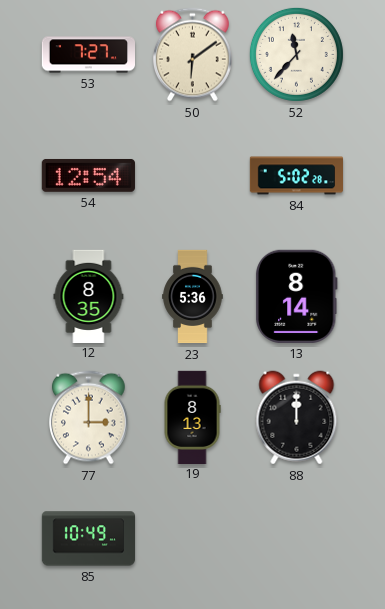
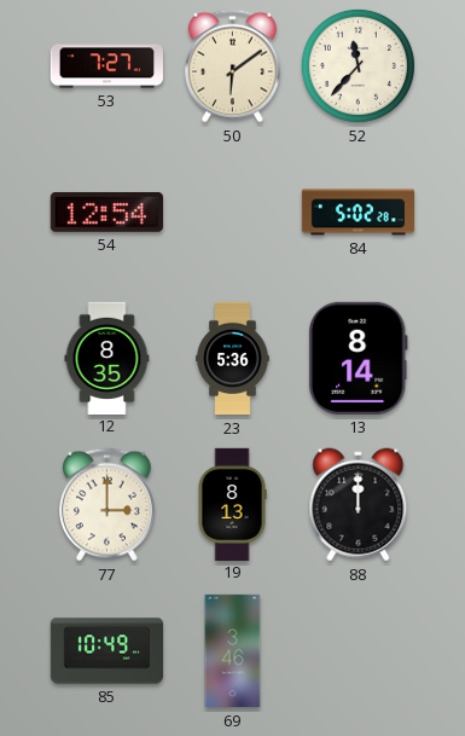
69: none -> 3:46
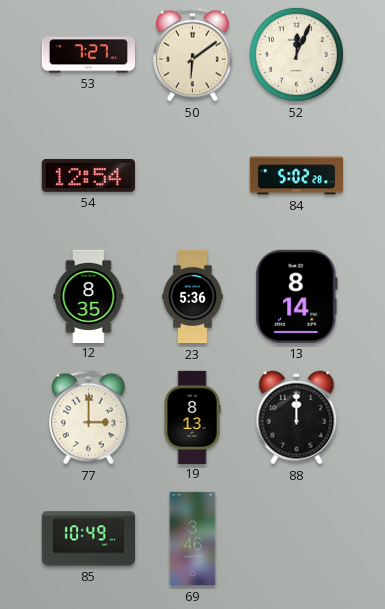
52: 11:37 -> 12:04
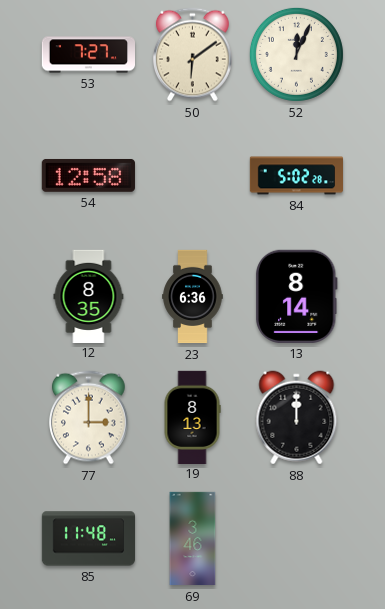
54: 12:54 -> 12:58
23: 5:36 -> 6:36
85: 10:49 -> 11:48
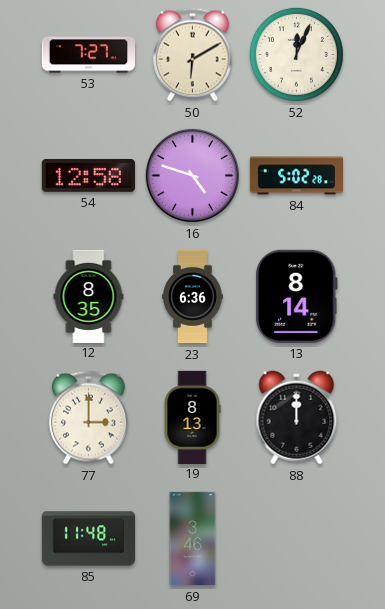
50: 6:09 -> 6:10
16: none -> 4:48
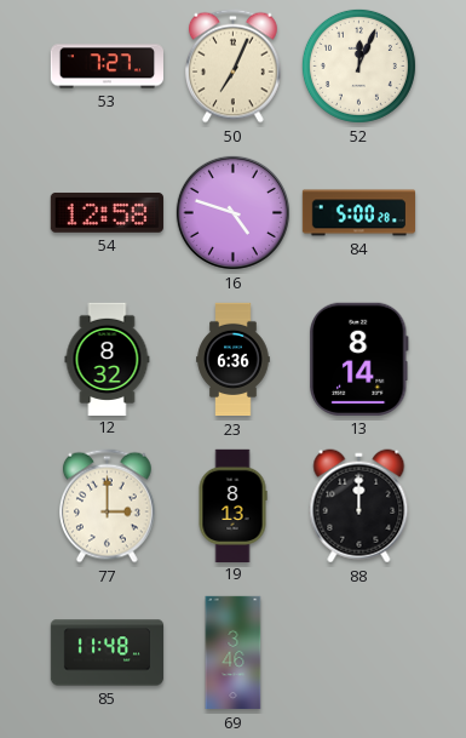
50: 6:10 -> 7:04
84: 5:02 -> 5:00
12: 8:35 -> 8:32
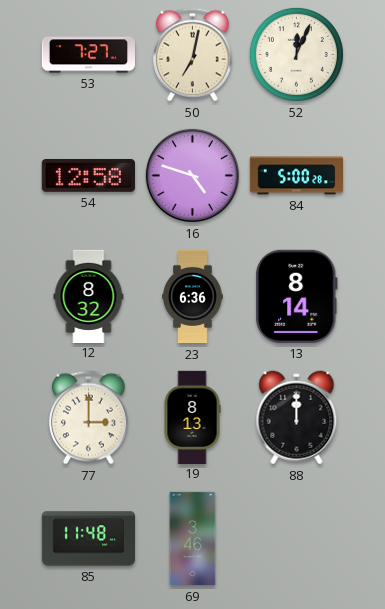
50: 7:04 -> 7:02
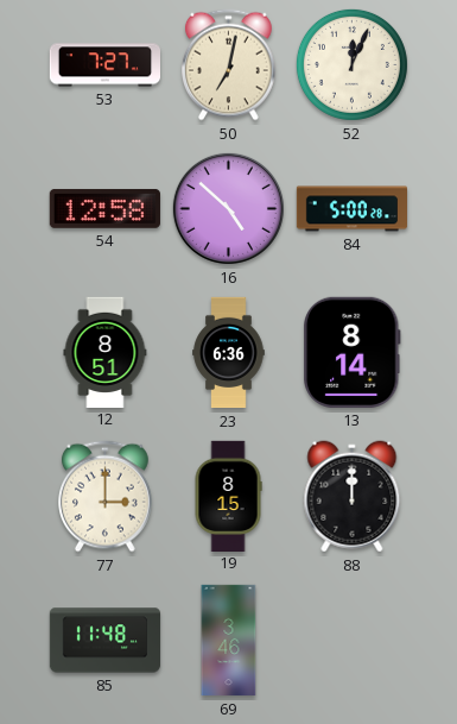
16: 4:48 -> 4:52
12: 8:32 -> 8:51
19: 8:13 -> 8:15
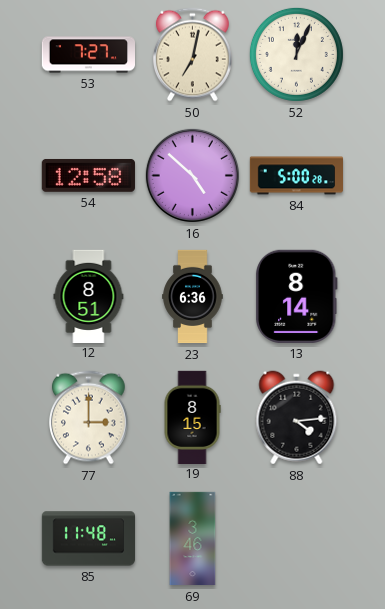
88: 12:00 -> 4:14
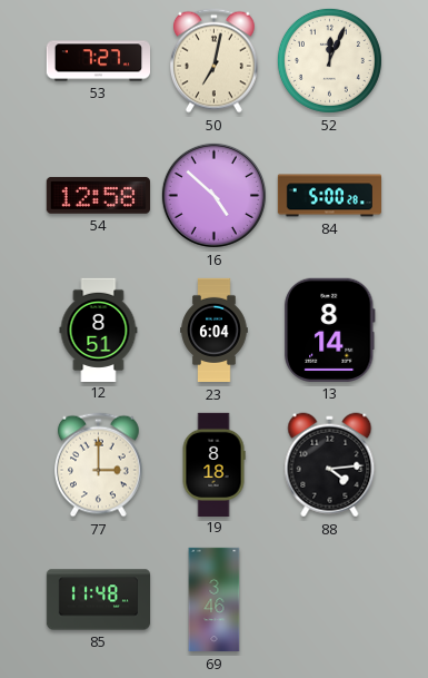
23: 6:36 -> 6:04
19: 8:15 -> 8:18
